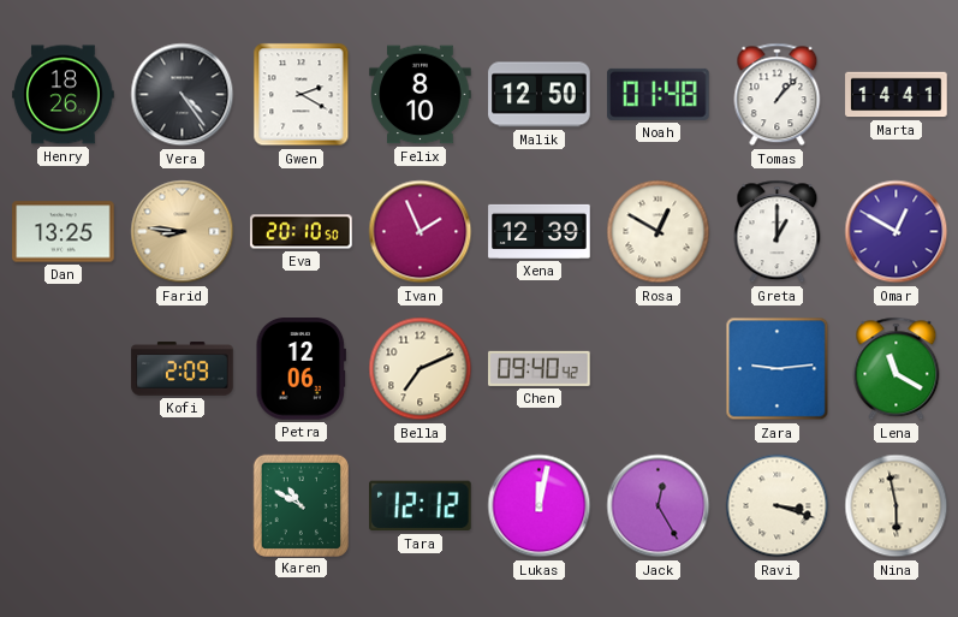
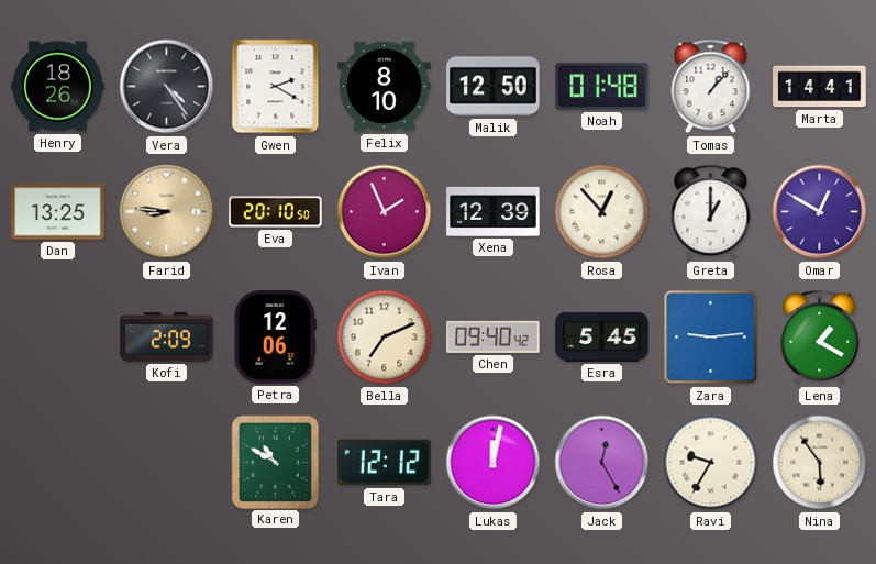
Rosa: 12:50 -> 12:53
Esra: none -> 5:45
Lena: 11:20 -> 1:20
Ravi: 3:18 -> 9:35
Nina: 5:58 -> 5:54
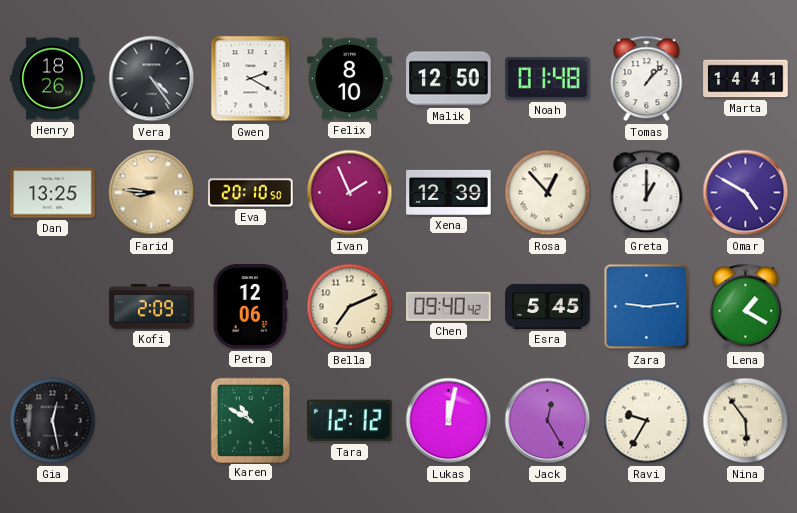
Omar: 12:50 -> 4:50
Gia: none -> 12:28
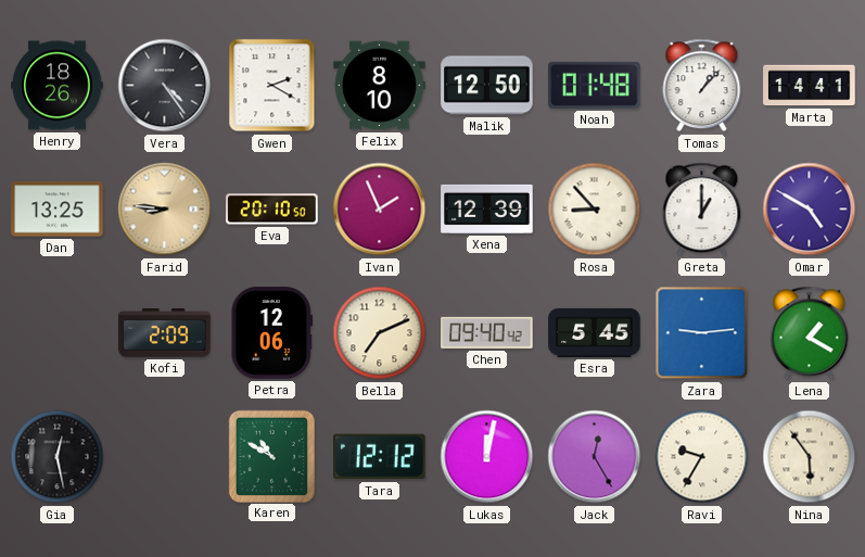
Rosa: 12:53 -> 8:53
